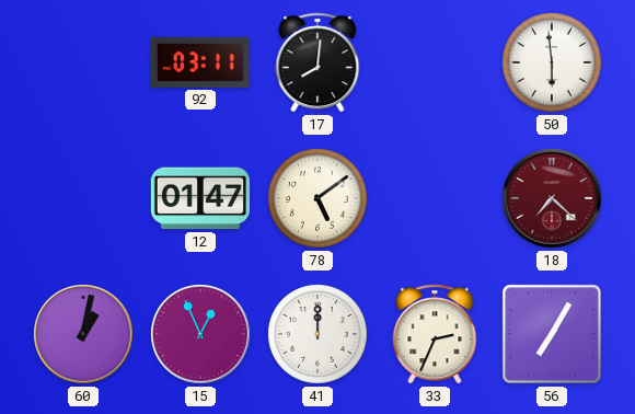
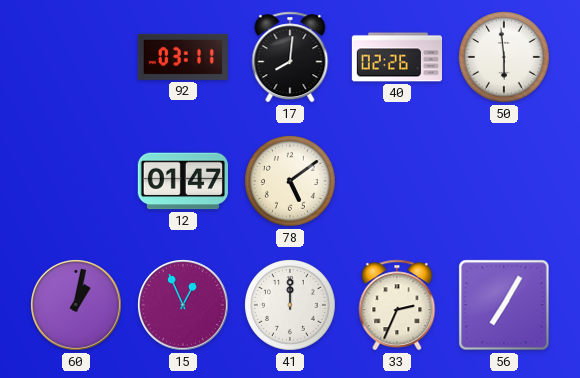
40: none -> 02:26
18: 7:22 -> none
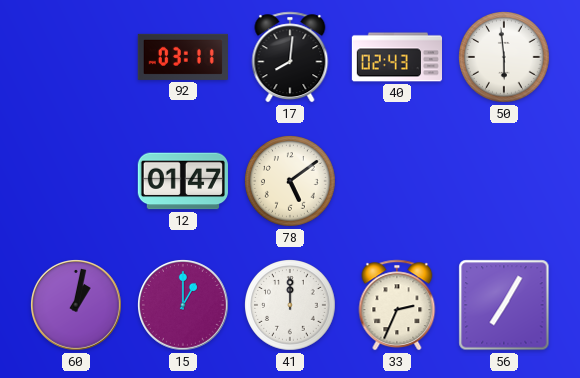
40: 02:26 -> 02:43
15: 12:56 -> 1:00
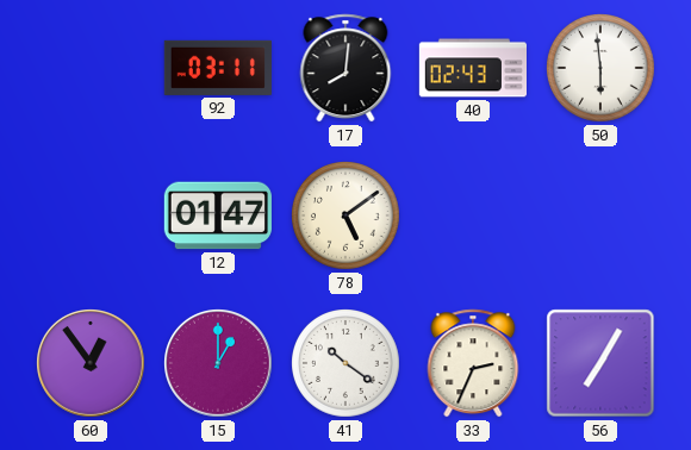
60: 1:02 -> 12:54
41: 12:00 -> 10:21
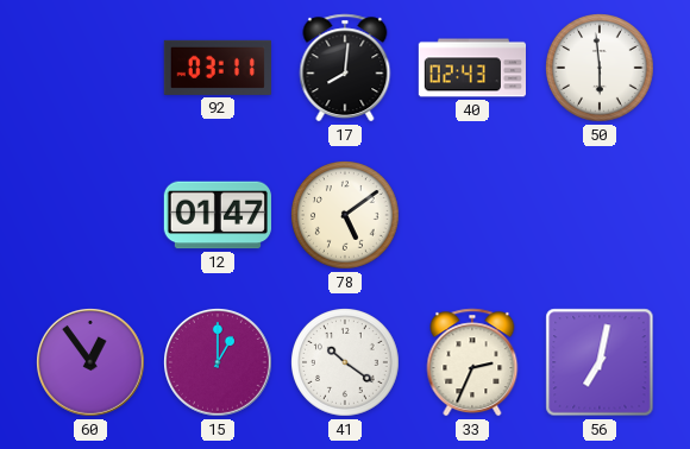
56: 7:05 -> 7:02
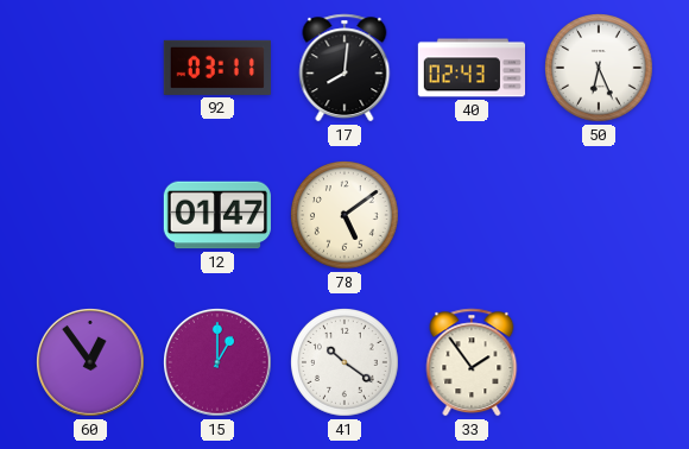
50: 5:59 -> 6:26
33: 2:34 -> 1:54
56: 7:02 -> none
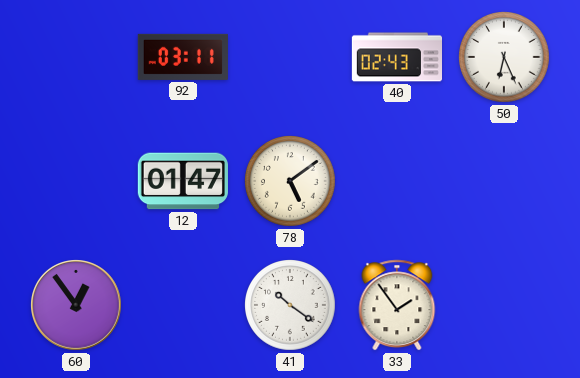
17: 8:01 -> none
15: 1:00 -> none
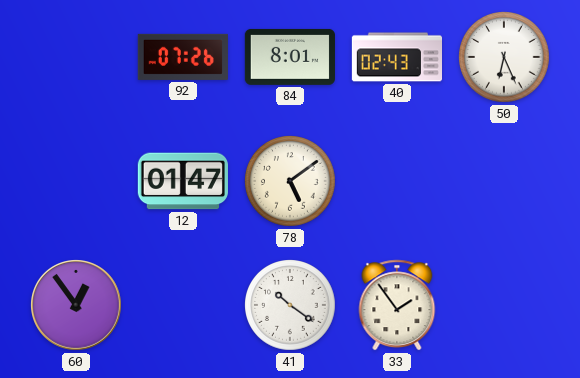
92: 03:11 -> 07:26
84: none -> 8:01
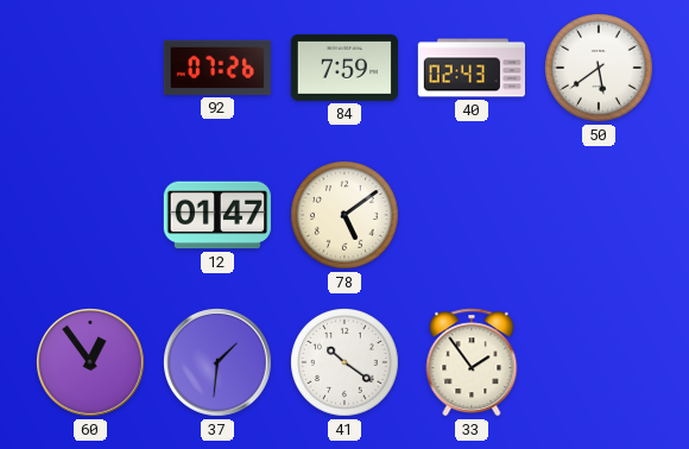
84: 8:01 -> 7:59
50: 6:26 -> 5:39
37: none -> 1:31
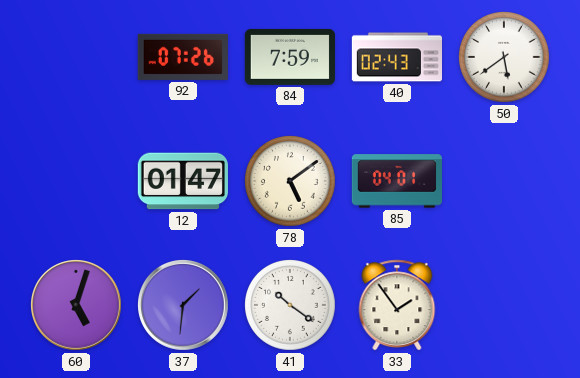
85: none -> 04:01
60: 12:54 -> 5:03
